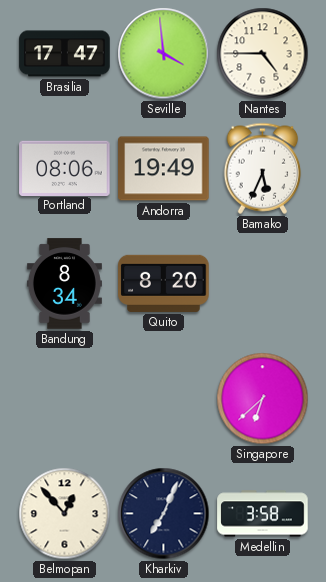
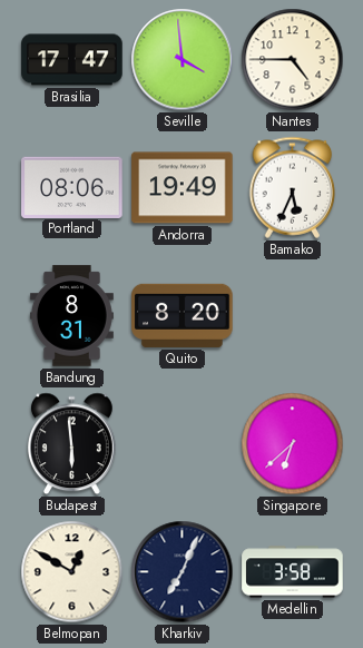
Bandung: 8:34 -> 8:31
Budapest: none -> 5:59
Belmopan: 12:53 -> 12:50
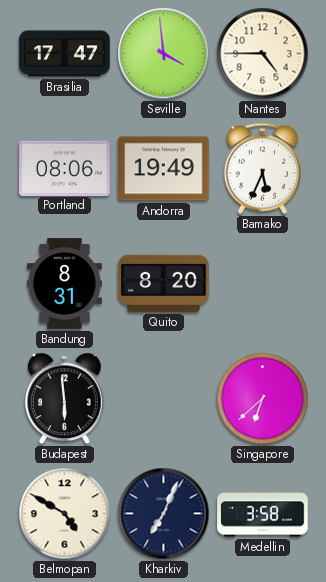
Belmopan: 12:50 -> 4:50
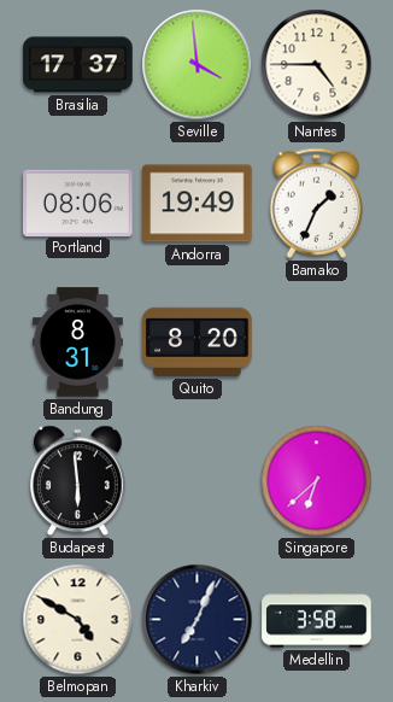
Brasilia: 17:47 -> 17:37
Bamako: 5:34 -> 1:34
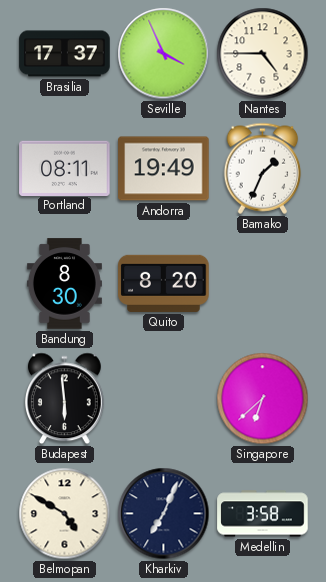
Seville: 3:59 -> 3:56
Portland: 08:06 -> 08:11
Bandung: 8:31 -> 8:30
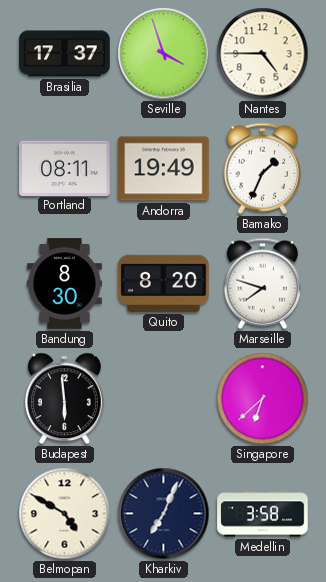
Seville: 3:56 -> 3:57
Marseille: none -> 7:48
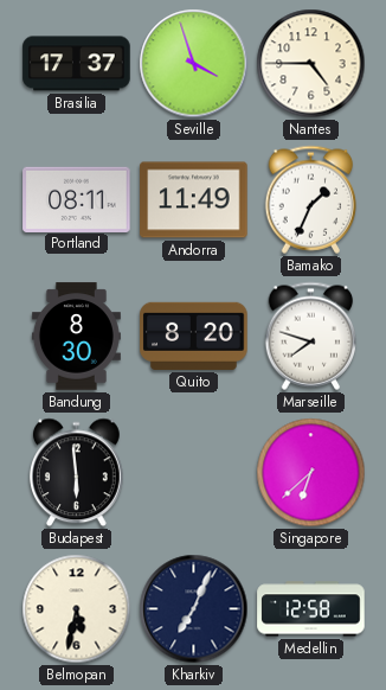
Andorra: 19:49 -> 11:49
Belmopan: 4:50 -> 5:32
Medellin: 3:58 -> 12:58
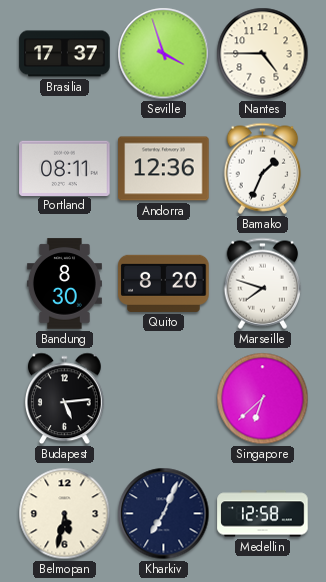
Andorra: 11:49 -> 12:36
Budapest: 5:59 -> 5:14
